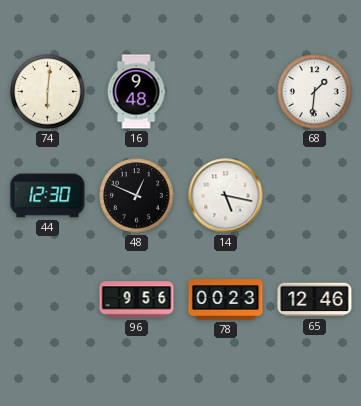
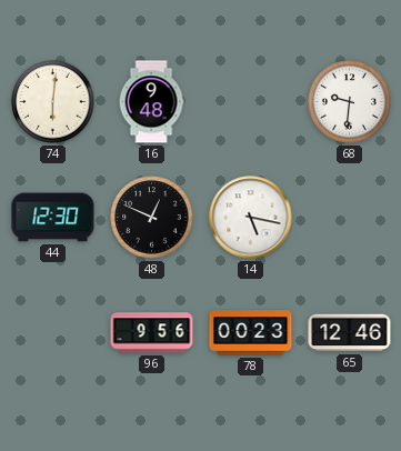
68: 1:31 -> 9:31
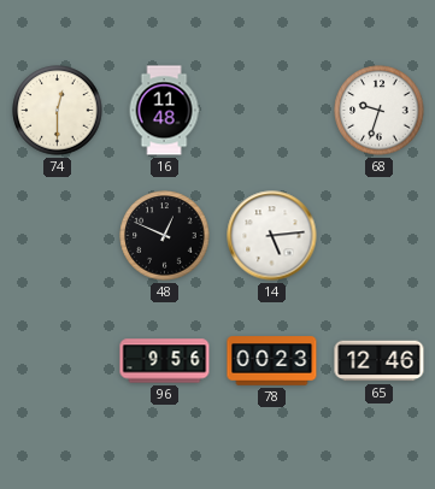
74: 6:01 -> 12:30
16: 9:48 -> 11:48
68: 9:31 -> 9:33
44: 12:30 -> none
14: 5:17 -> 5:14
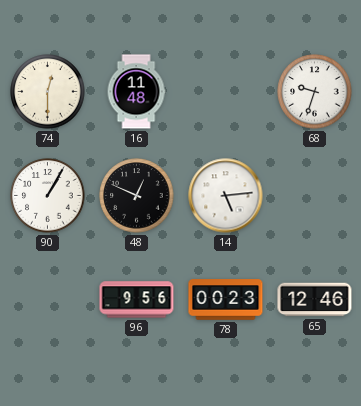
90: none -> 1:05
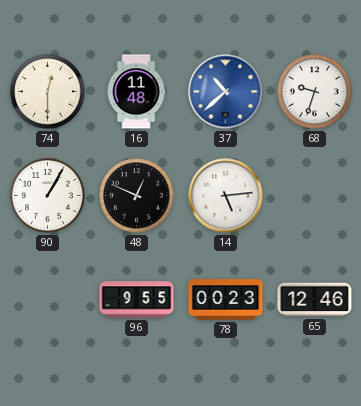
37: none -> 10:38
96: 9:56 -> 9:55
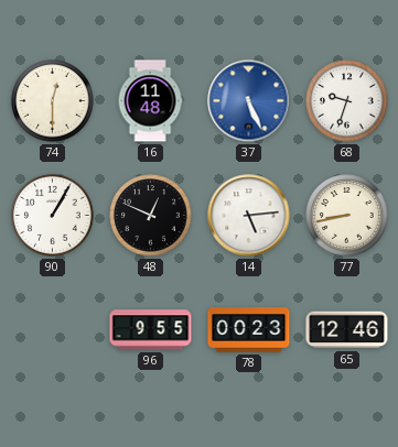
37: 10:38 -> 5:26
77: none -> 8:43
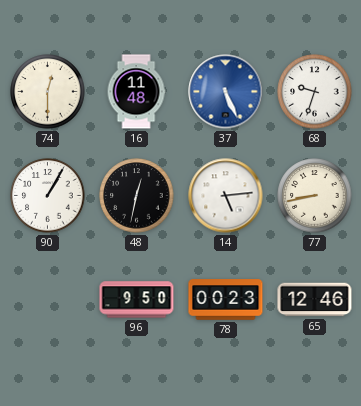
48: 12:49 -> 12:32
96: 9:55 -> 9:50
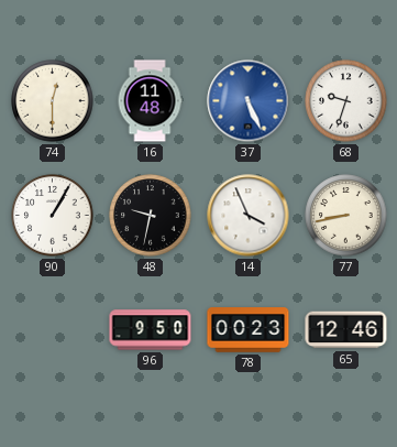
48: 12:32 -> 9:32
14: 5:14 -> 3:56
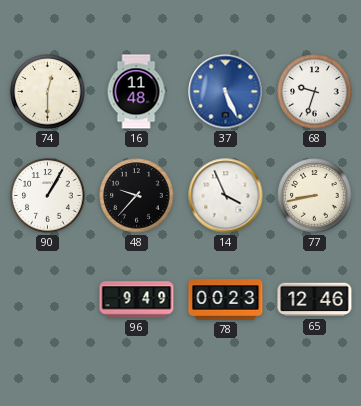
48: 9:32 -> 9:37
96: 9:50 -> 9:49
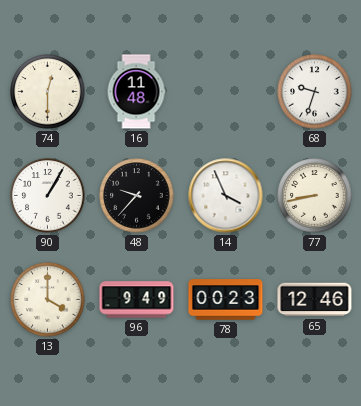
37: 5:26 -> none
13: none -> 4:00
